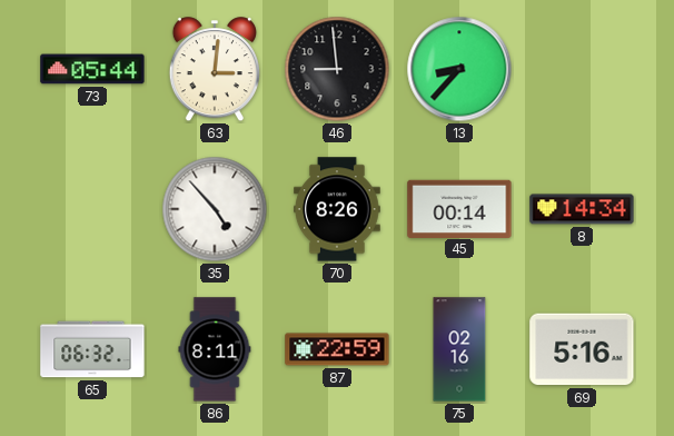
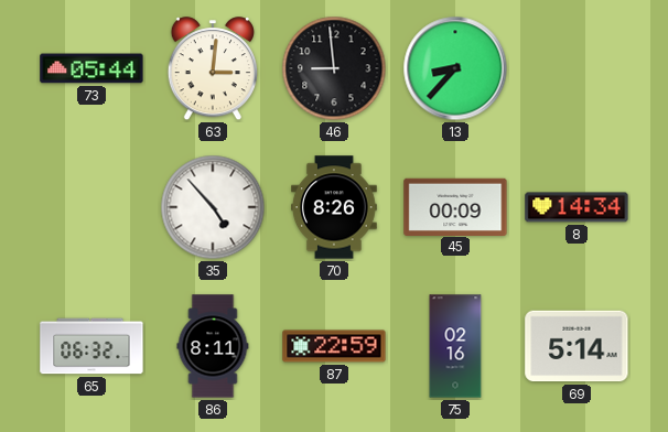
45: 00:14 -> 00:09
69: 5:16 -> 5:14
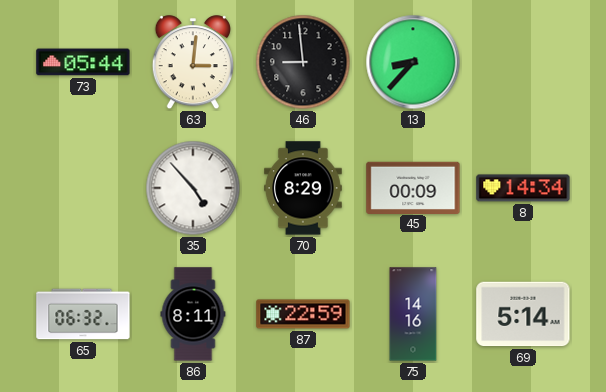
70: 8:26 -> 8:29
75: 02:16 -> 14:16
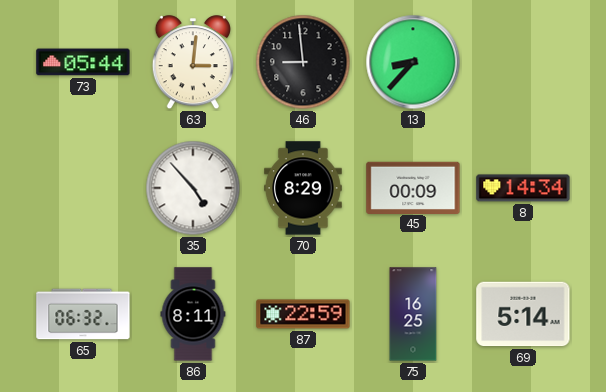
75: 14:16 -> 16:25
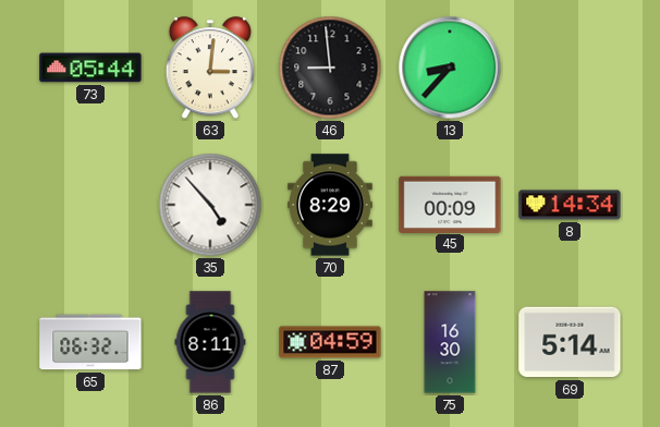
87: 22:59 -> 04:59
75: 16:25 -> 16:30
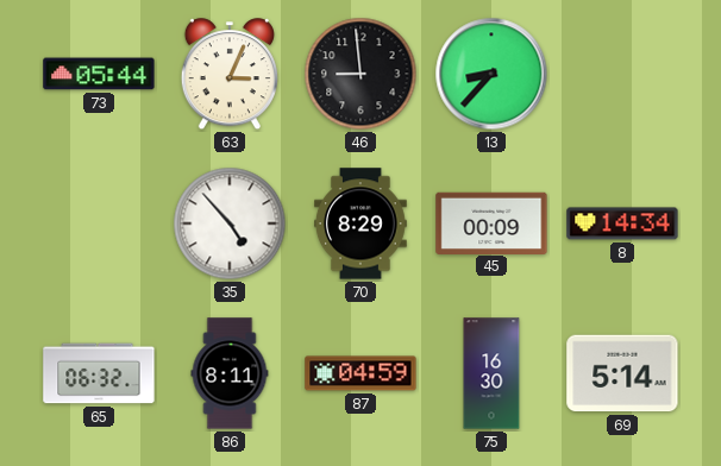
63: 3:01 -> 3:04
